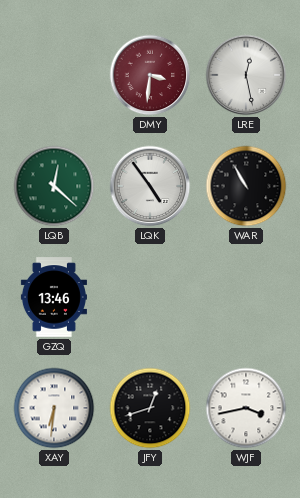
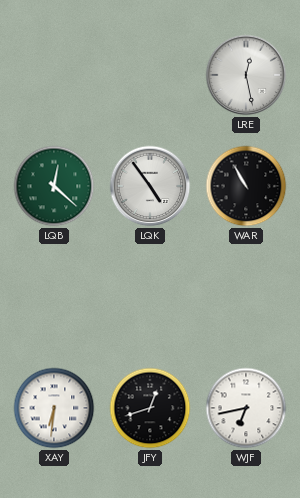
DMY: 3:31 -> none
GZQ: 13:46 -> none
WJF: 3:43 -> 6:43
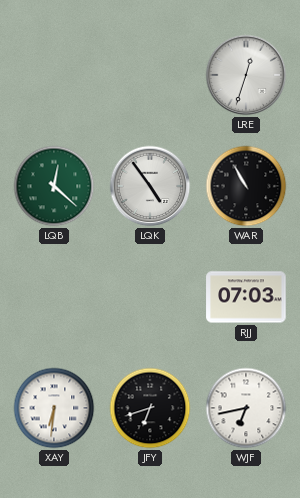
LRE: 12:28 -> 12:33
RJJ: none -> 07:03
JFY: 12:42 -> 6:42
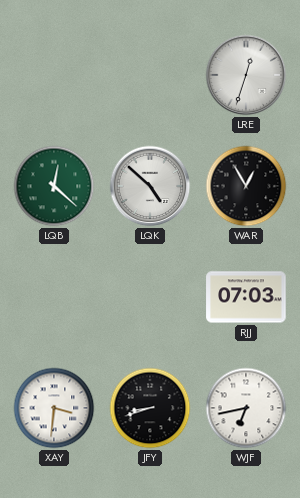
LQK: 4:54 -> 4:52
WAR: 10:55 -> 12:55
XAY: 6:31 -> 3:31
JFY: 6:42 -> 8:42
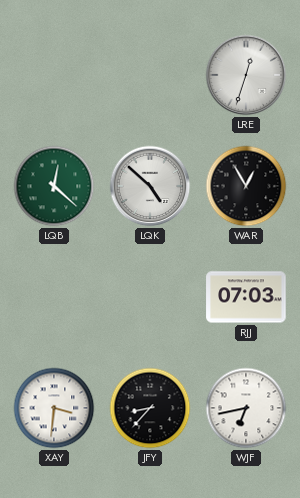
JFY: 8:42 -> 8:37
